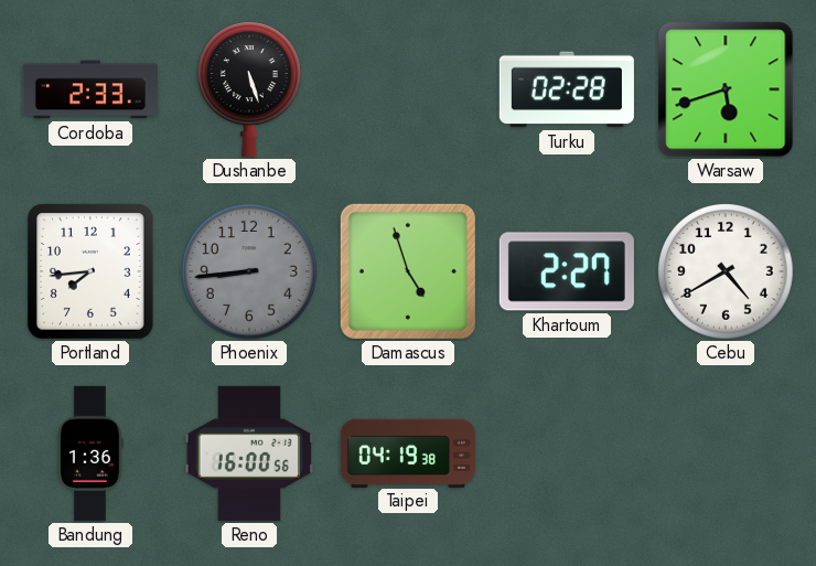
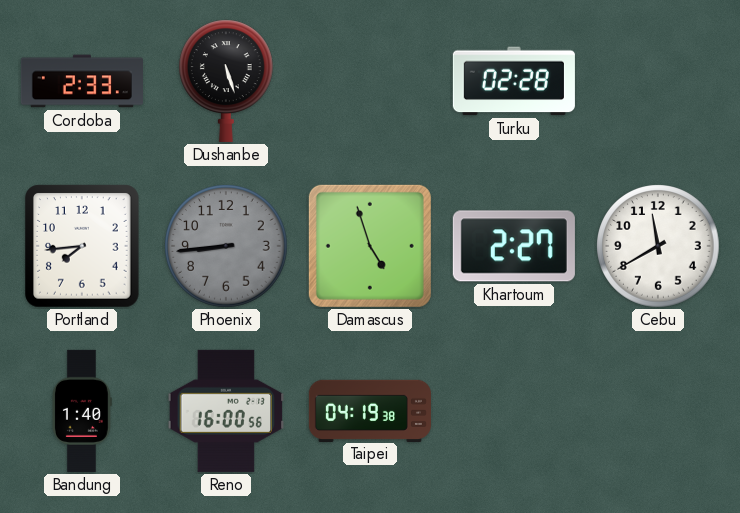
Warsaw: 5:42 -> none
Cebu: 4:40 -> 11:40
Bandung: 1:36 -> 1:40
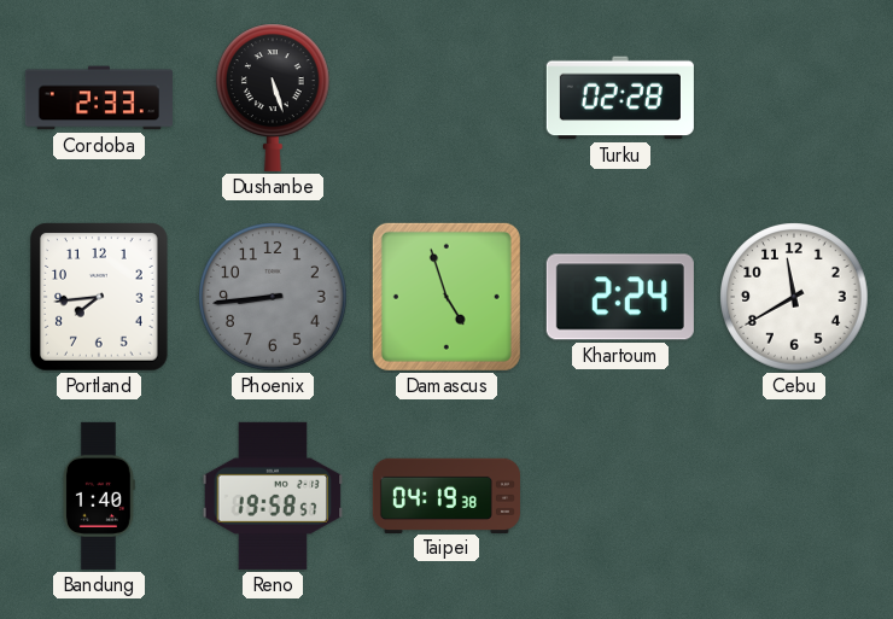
Khartoum: 2:27 -> 2:24
Reno: 16:00 -> 19:58
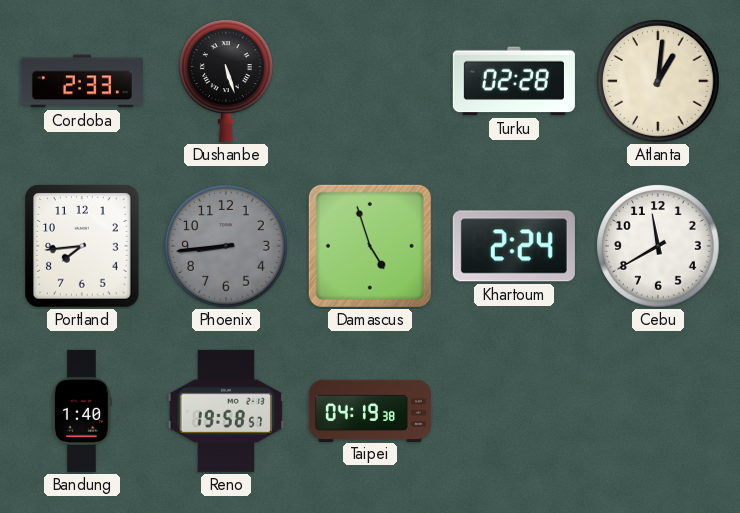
Atlanta: none -> 1:01
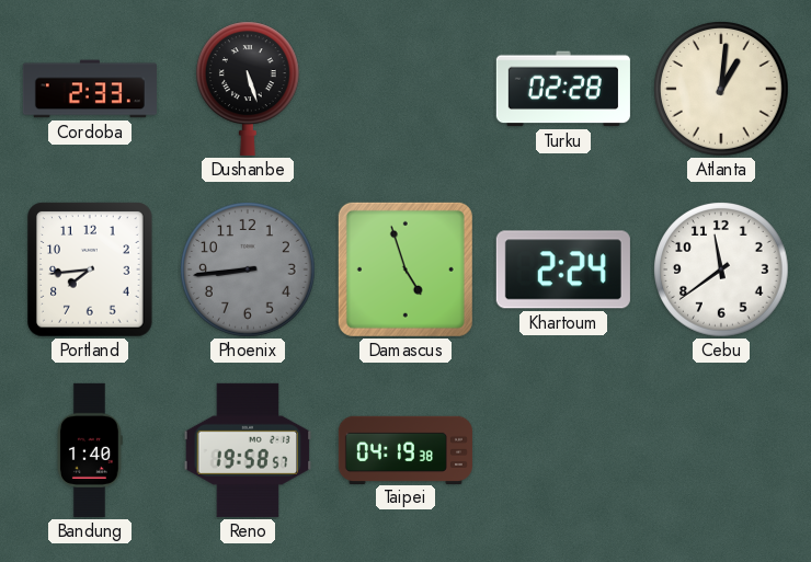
Cebu: 11:40 -> 11:39
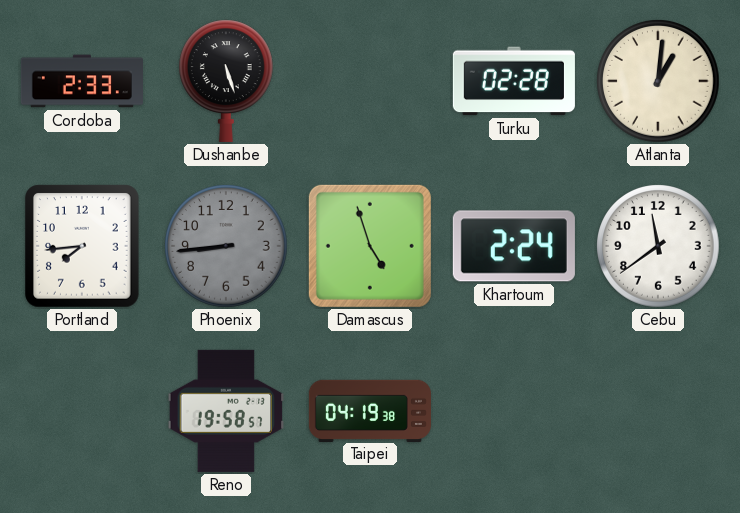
Bandung: 1:40 -> none
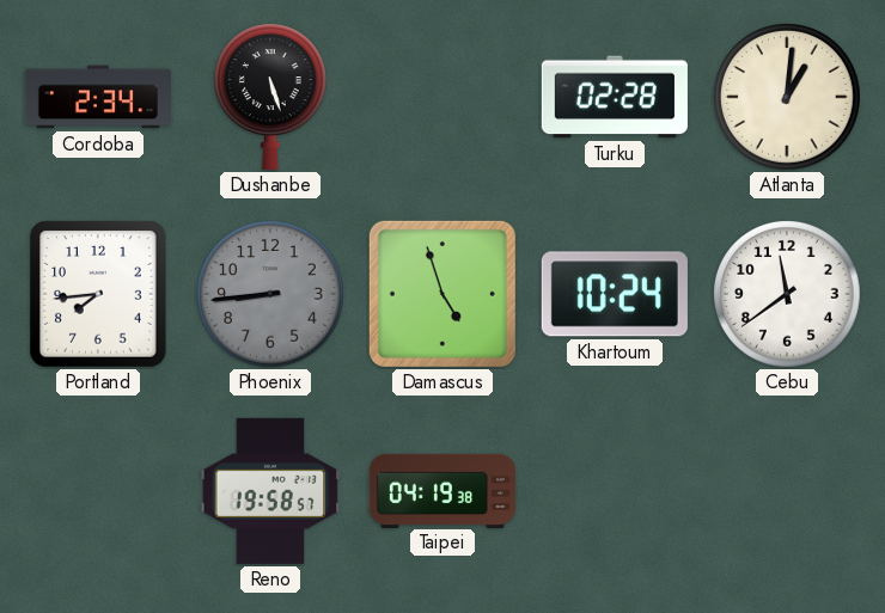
Cordoba: 2:33 -> 2:34
Khartoum: 2:24 -> 10:24
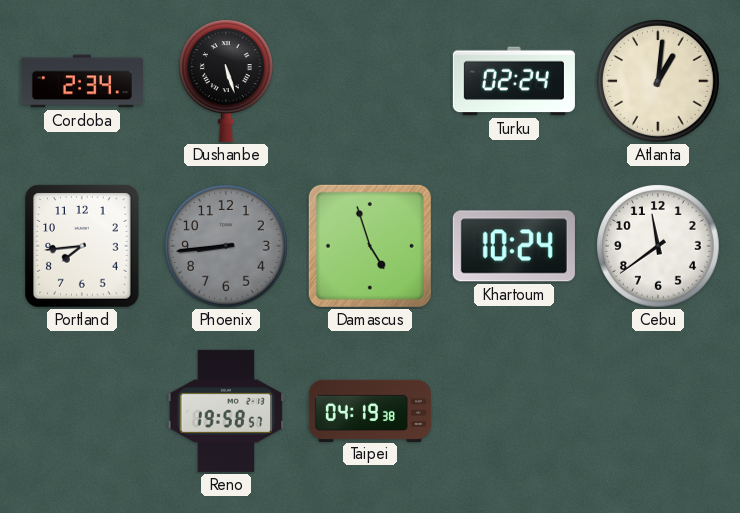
Turku: 02:28 -> 02:24
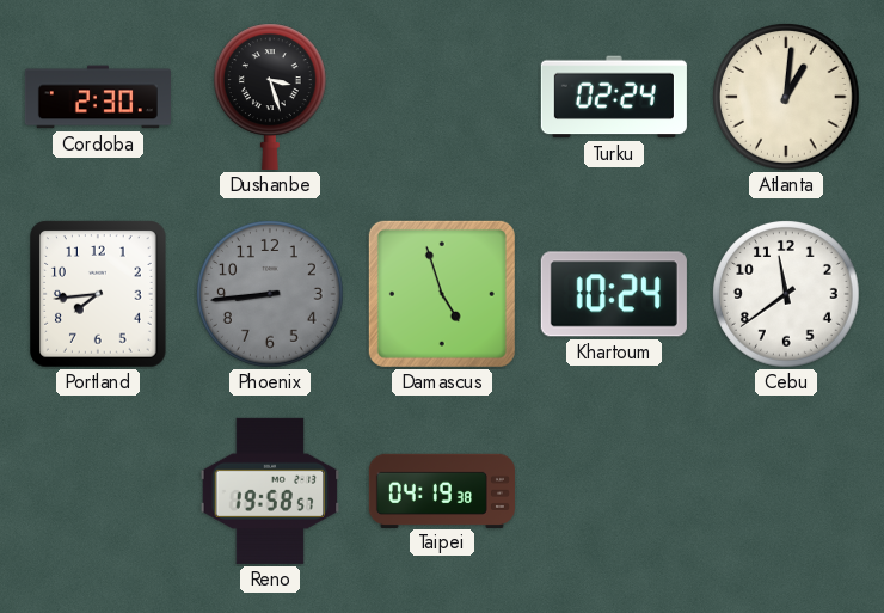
Cordoba: 2:34 -> 2:30
Dushanbe: 5:27 -> 3:27
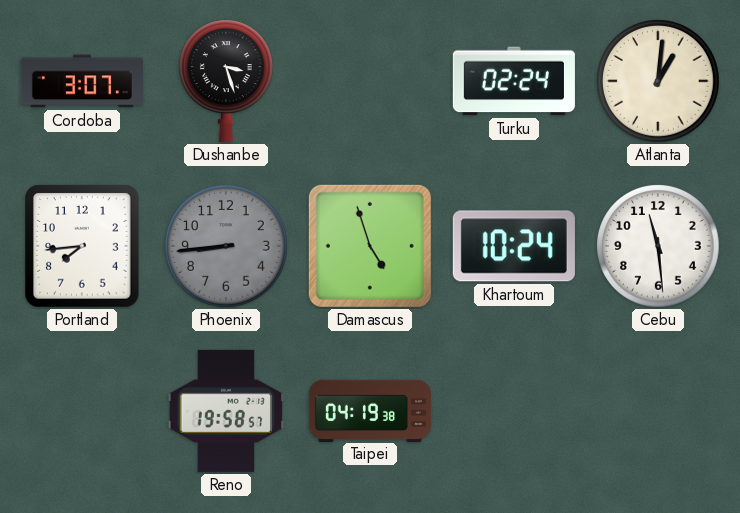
Cordoba: 2:30 -> 3:07
Cebu: 11:39 -> 11:29
